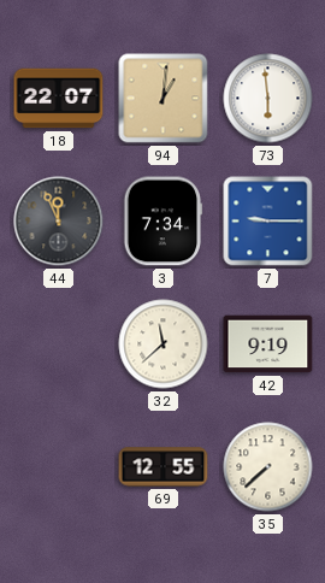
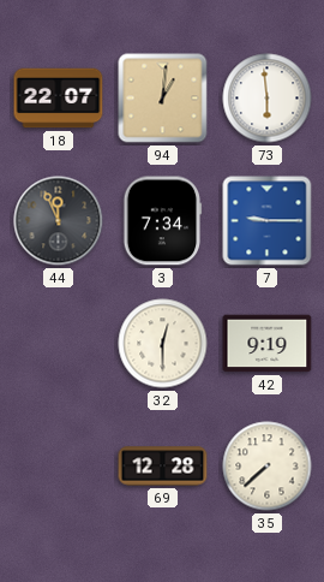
32: 11:38 -> 12:30
69: 12:55 -> 12:28
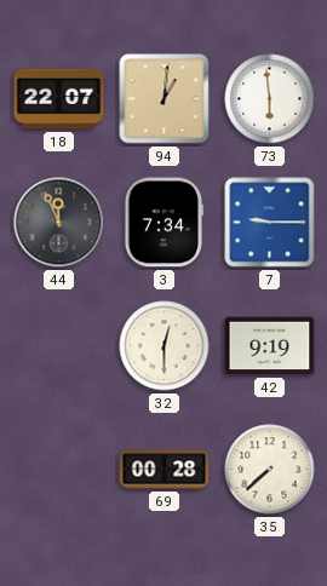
69: 12:28 -> 00:28
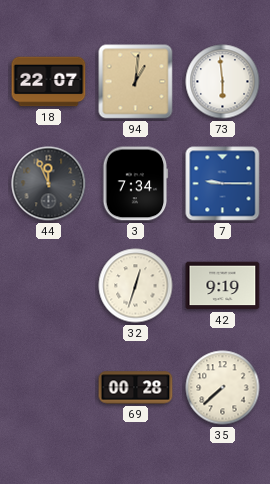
32: 12:30 -> 12:33
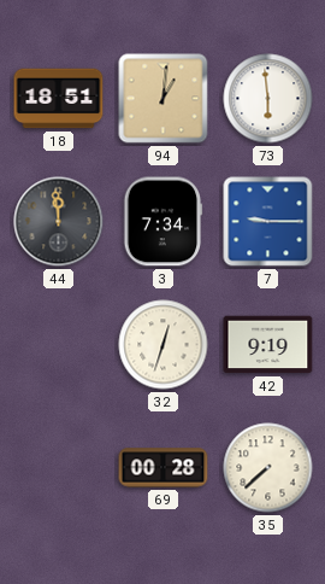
18: 22:07 -> 18:51
44: 11:56 -> 11:59
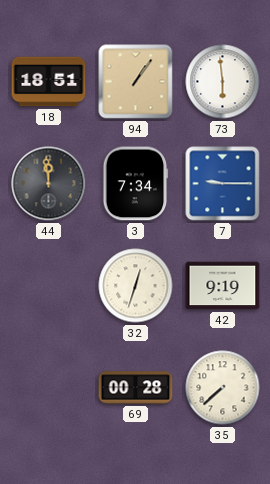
94: 1:01 -> 1:06
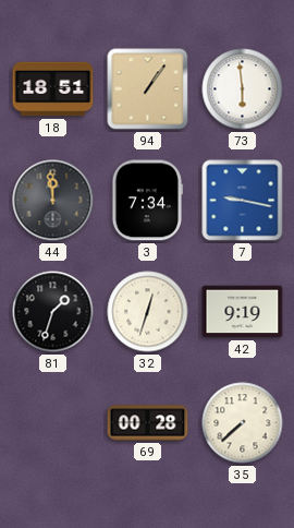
7: 9:15 -> 9:17
81: none -> 1:33
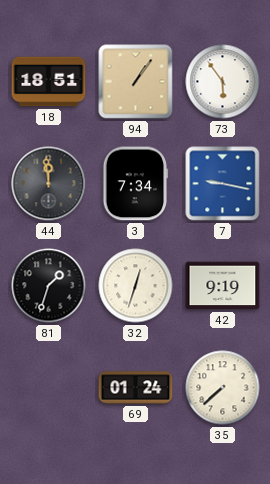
73: 5:59 -> 5:54
69: 00:28 -> 01:24
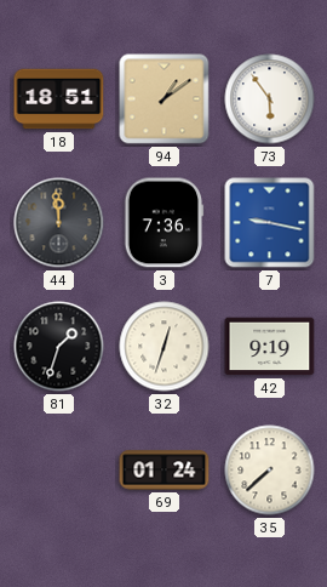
94: 1:06 -> 1:09
3: 7:34 -> 7:36
